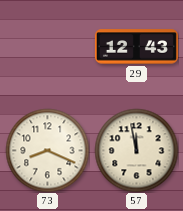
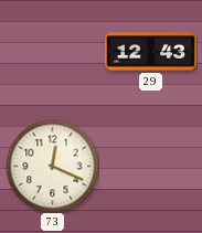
73: 8:19 -> 12:19
57: 11:58 -> none
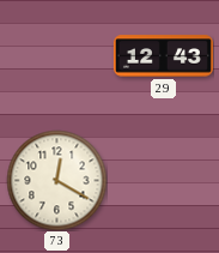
73: 12:19 -> 12:20
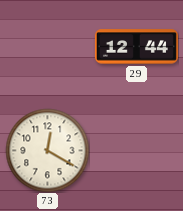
29: 12:43 -> 12:44
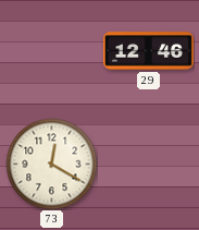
29: 12:44 -> 12:46
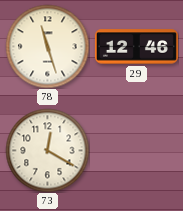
78: none -> 11:27
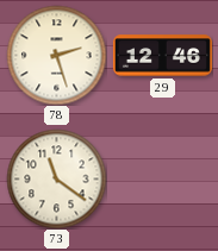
78: 11:27 -> 2:27
73: 12:20 -> 11:21
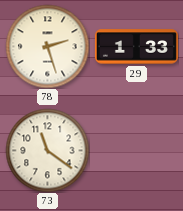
29: 12:46 -> 1:33
